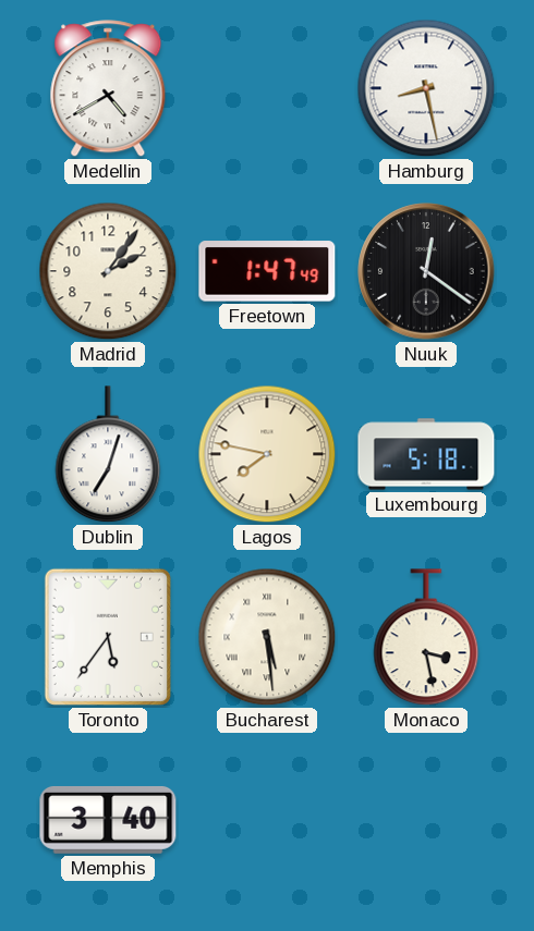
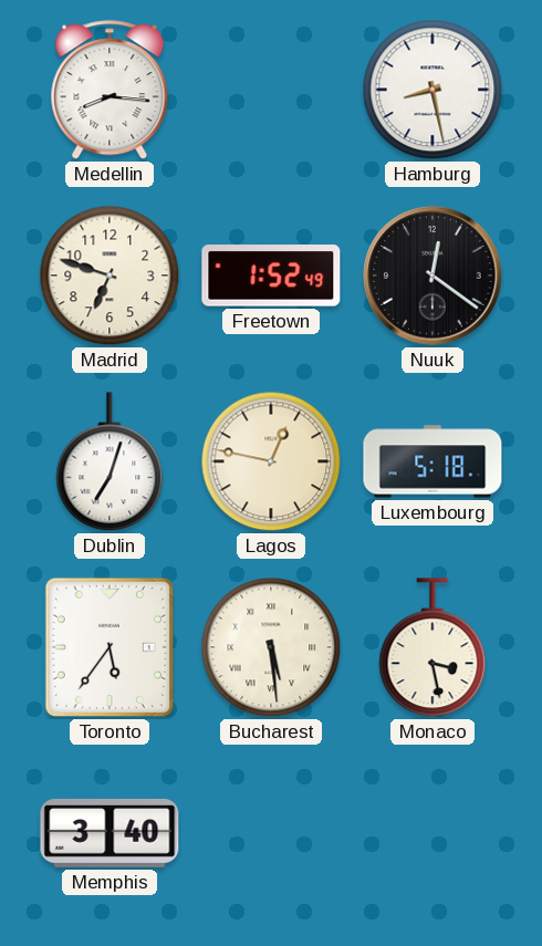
Medellin: 4:40 -> 8:16
Madrid: 2:06 -> 6:48
Freetown: 1:47 -> 1:52
Lagos: 7:47 -> 12:47
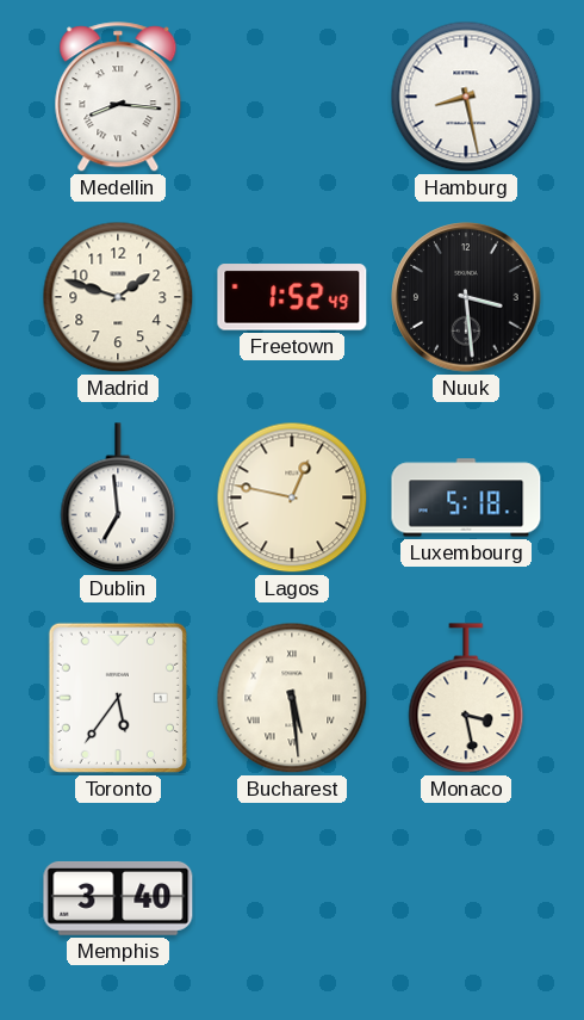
Madrid: 6:48 -> 1:48
Nuuk: 12:21 -> 3:29
Dublin: 7:03 -> 6:59
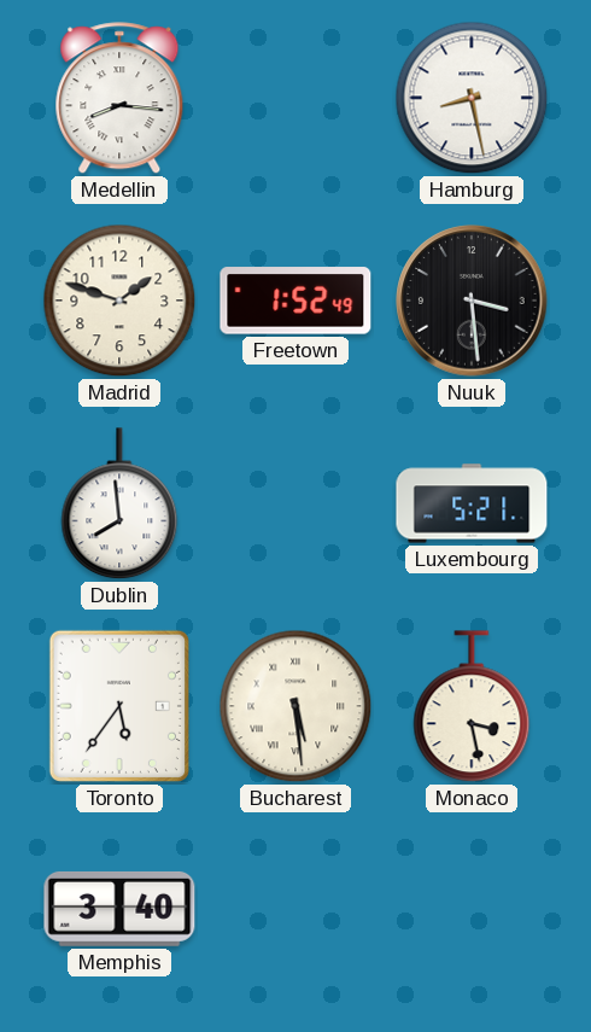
Dublin: 6:59 -> 7:59
Lagos: 12:47 -> none
Luxembourg: 5:18 -> 5:21
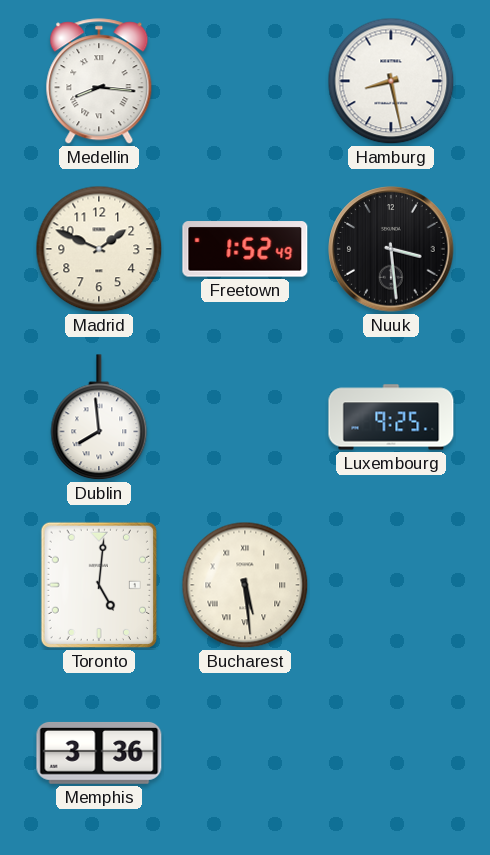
Madrid: 1:48 -> 1:49
Luxembourg: 5:21 -> 9:25
Toronto: 5:36 -> 5:01
Monaco: 3:28 -> none
Memphis: 3:40 -> 3:36
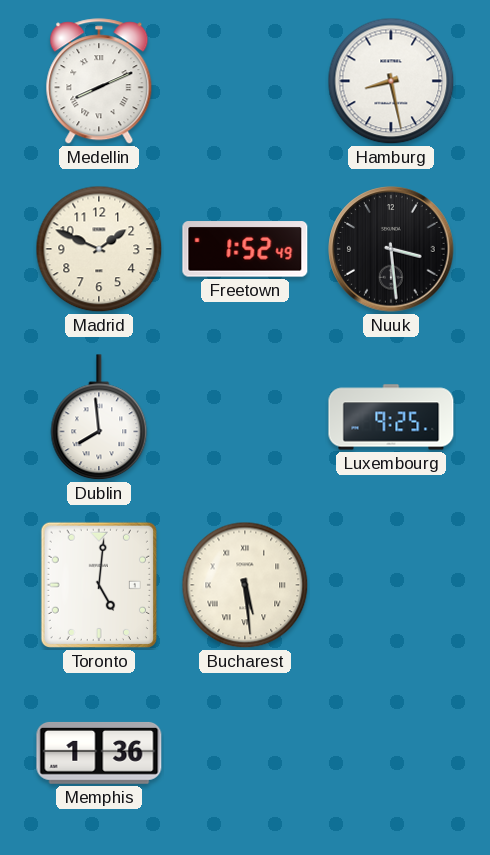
Medellin: 8:16 -> 8:11
Memphis: 3:36 -> 1:36
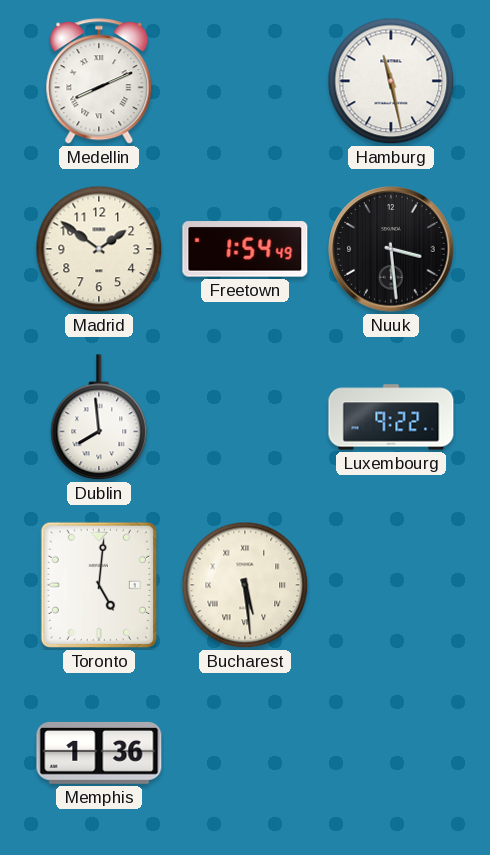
Hamburg: 8:28 -> 11:28
Madrid: 1:49 -> 1:51
Freetown: 1:52 -> 1:54
Luxembourg: 9:25 -> 9:22
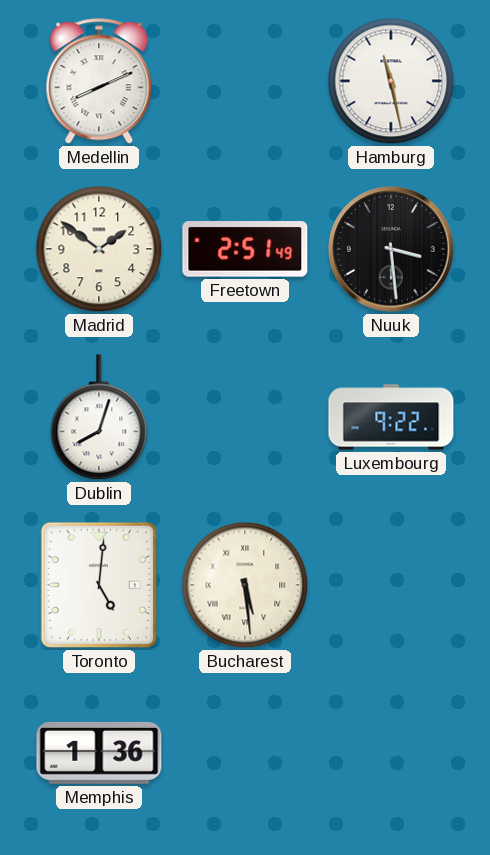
Freetown: 1:54 -> 2:51
Dublin: 7:59 -> 8:03
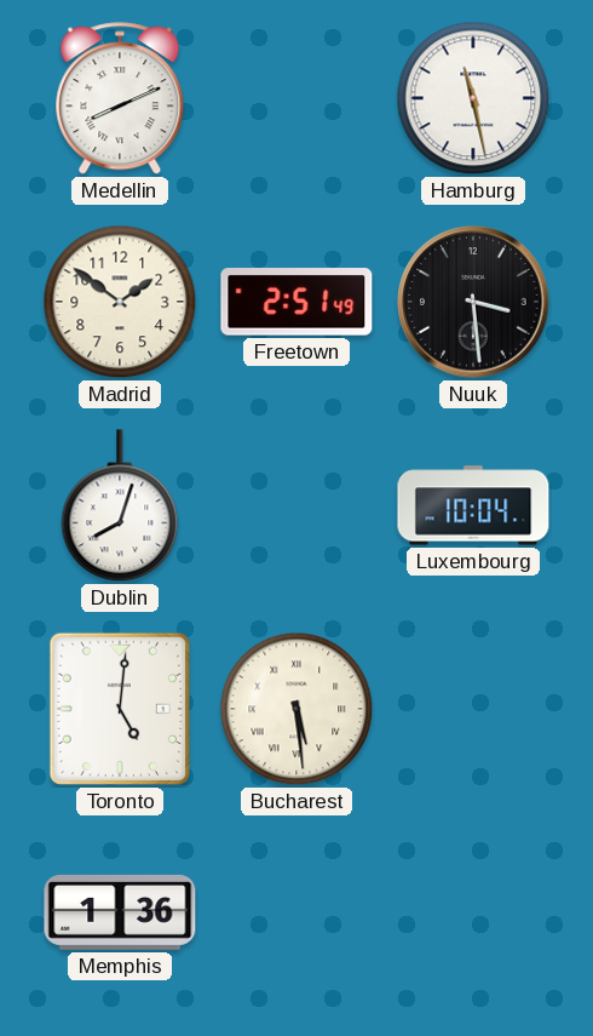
Luxembourg: 9:22 -> 10:04
